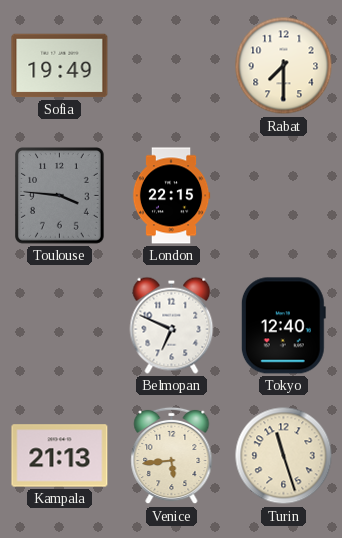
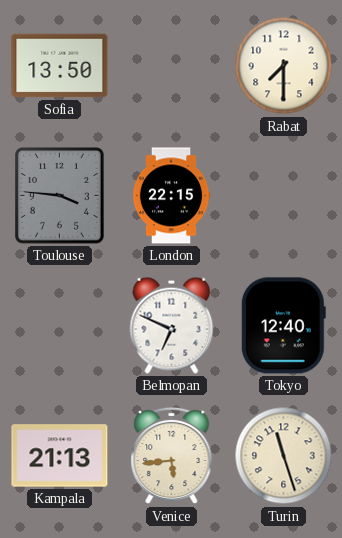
Sofia: 19:49 -> 13:50
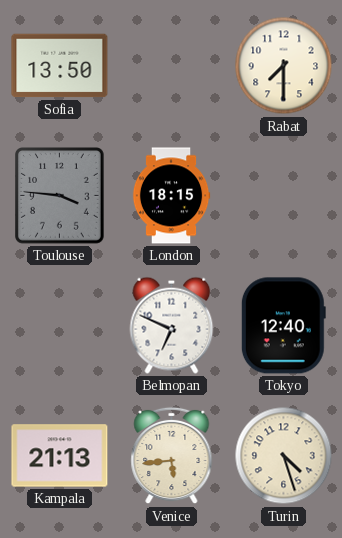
London: 22:15 -> 18:15
Turin: 11:27 -> 4:27
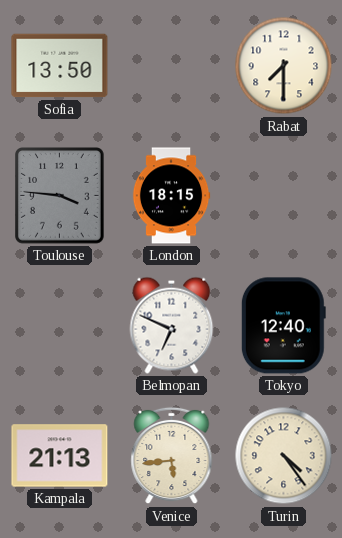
Turin: 4:27 -> 4:24
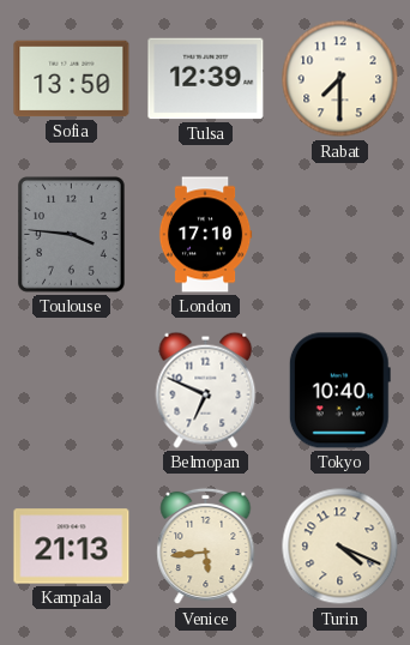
Tulsa: none -> 12:39
London: 18:15 -> 17:10
Tokyo: 12:40 -> 10:40
Turin: 4:24 -> 4:19
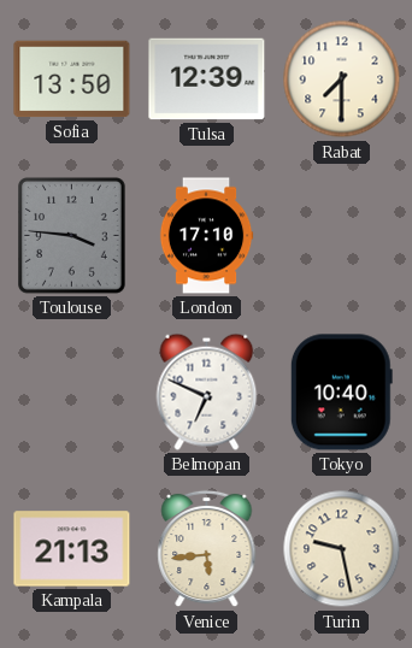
Turin: 4:19 -> 9:28
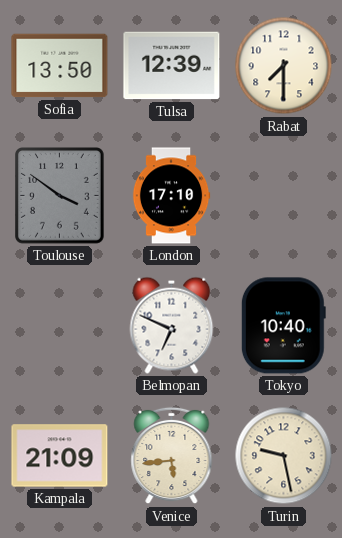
Toulouse: 3:46 -> 3:51
Kampala: 21:13 -> 21:09
